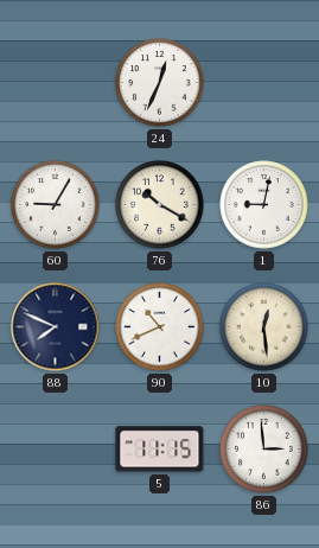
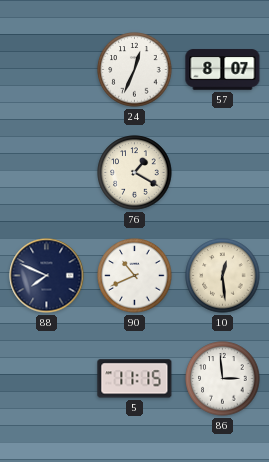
57: none -> 8:07
60: 9:05 -> none
76: 10:20 -> 1:20
1: 9:02 -> none
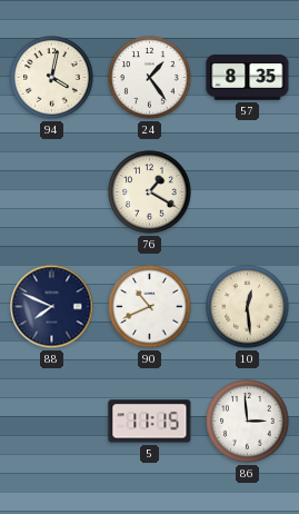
94: none -> 4:02
24: 12:34 -> 1:24
57: 8:07 -> 8:35
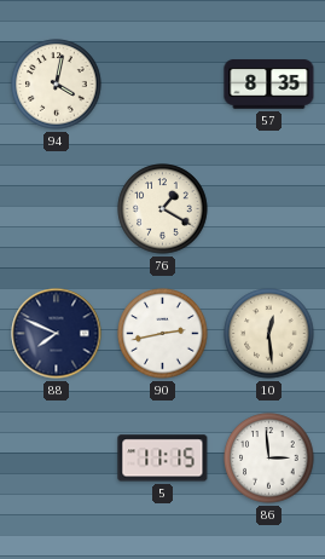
24: 1:24 -> none
90: 10:41 -> 2:43
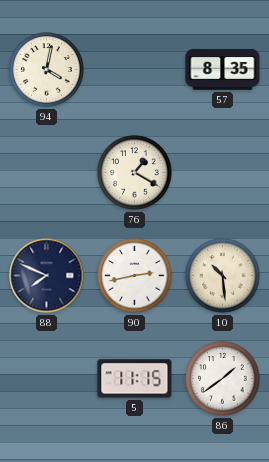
10: 12:29 -> 10:29
86: 2:59 -> 1:39
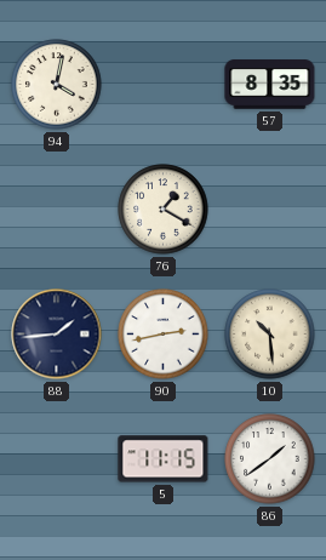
88: 7:49 -> 1:44
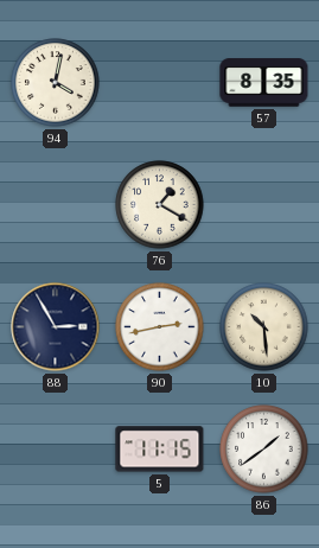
88: 1:44 -> 2:55
